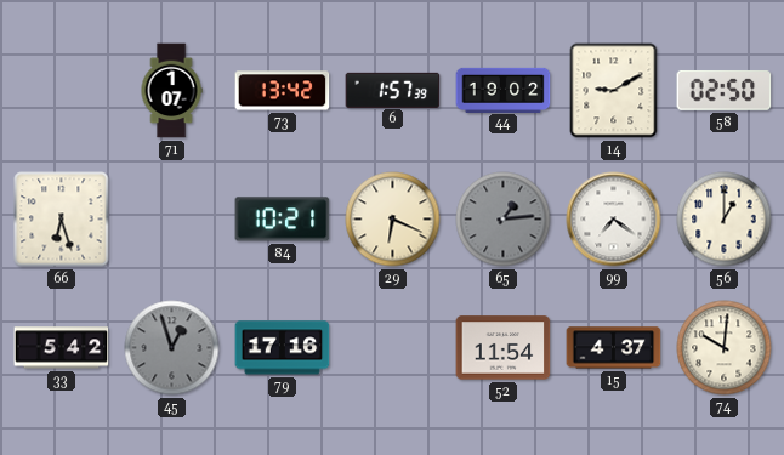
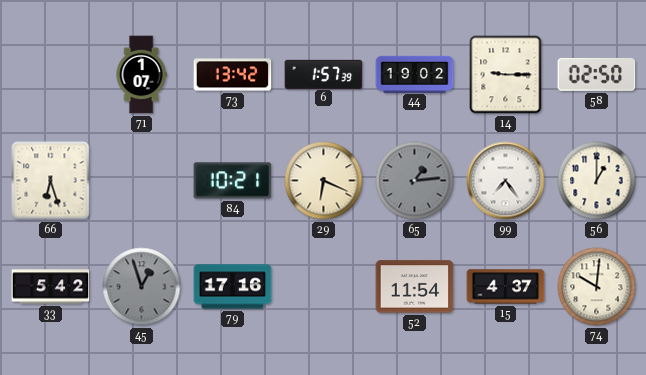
14: 9:10 -> 9:15
99: 7:21 -> 7:24
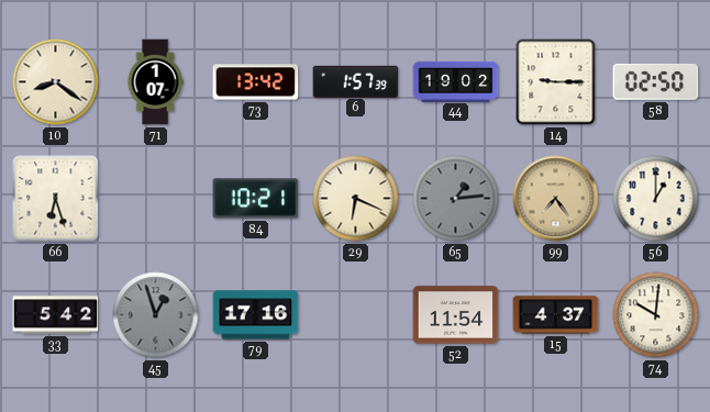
10: none -> 8:21
99 dial: white -> champagne
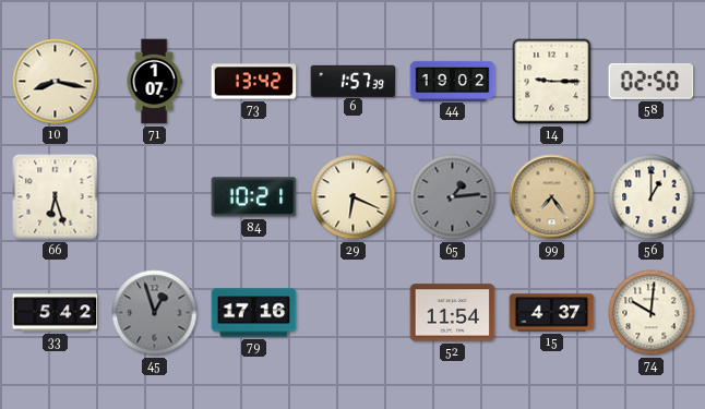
10: 8:21 -> 8:17
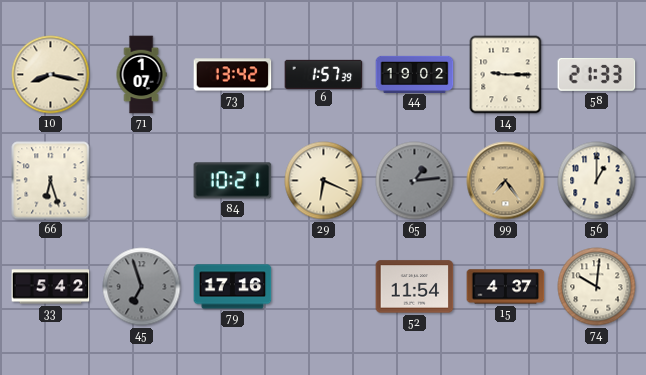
58: 02:50 -> 21:33
45: 12:57 -> 6:57
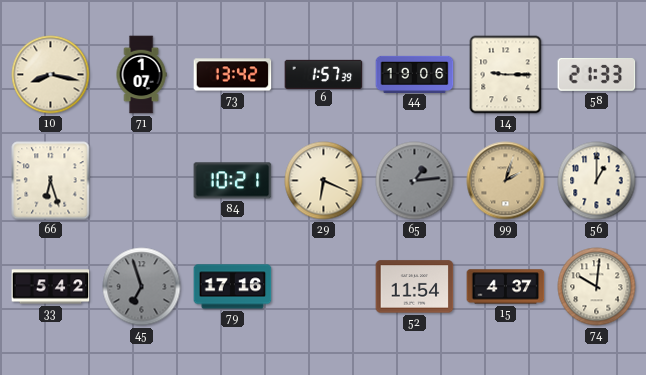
44: 19:02 -> 19:06
99: 7:24 -> 2:03
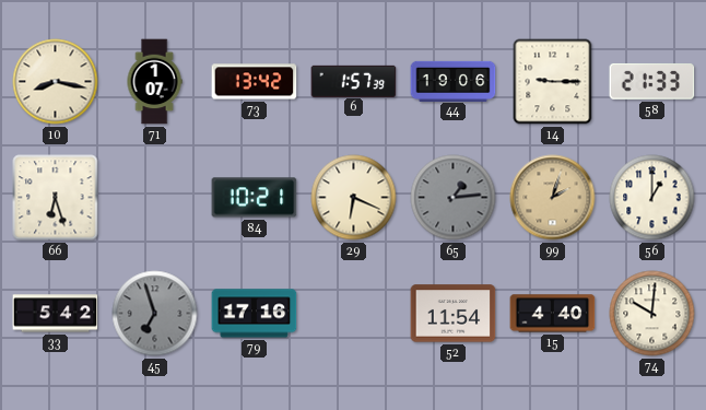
15: 4:37 -> 4:40
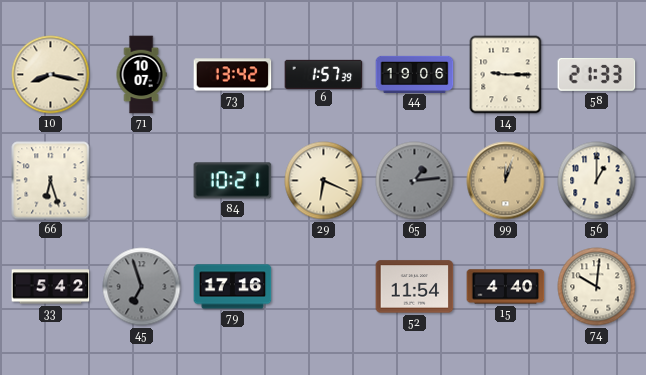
71: 1:07 -> 10:07
99: 2:03 -> 12:03
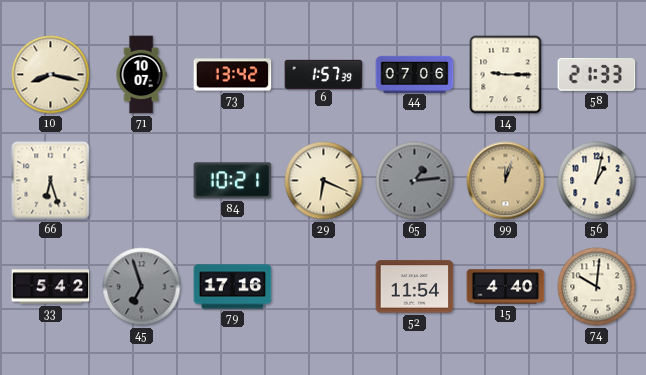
44: 19:06 -> 07:06
56: 1:00 -> 1:02
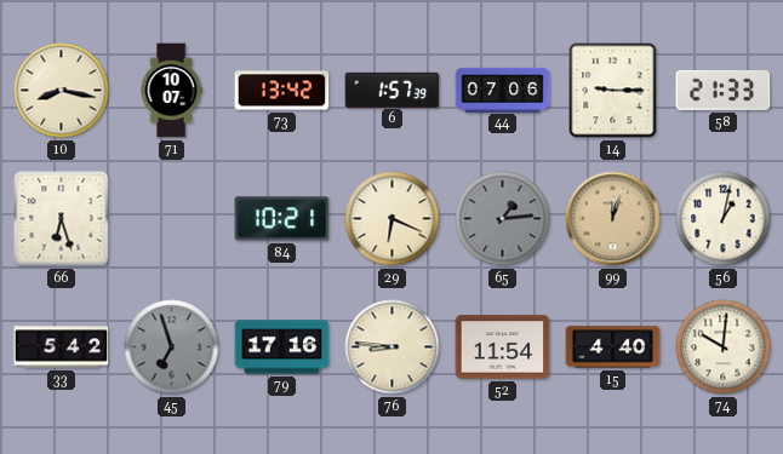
76: none -> 8:46
